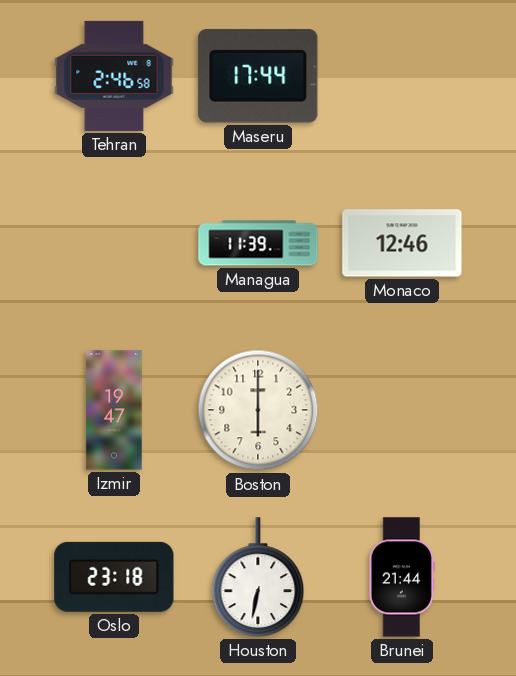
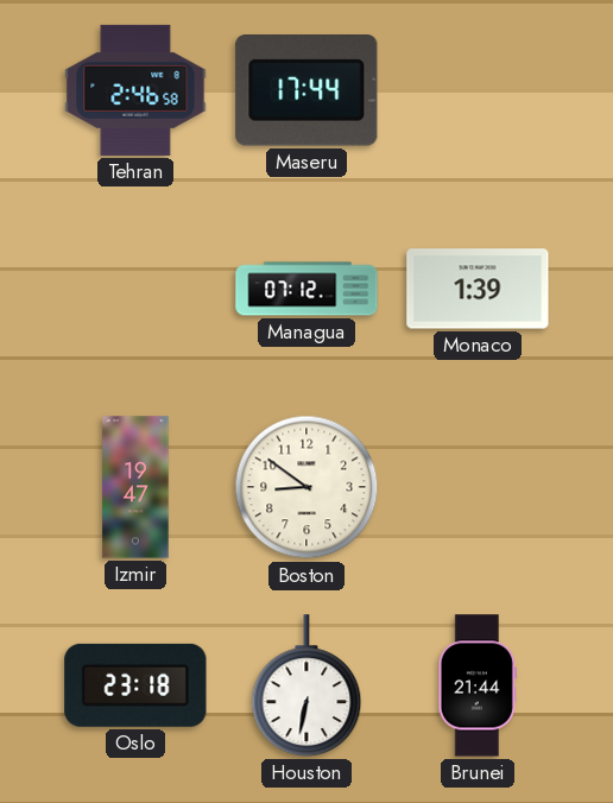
Managua: 11:39 -> 07:12
Monaco: 12:46 -> 1:39
Boston: 6:00 -> 8:51
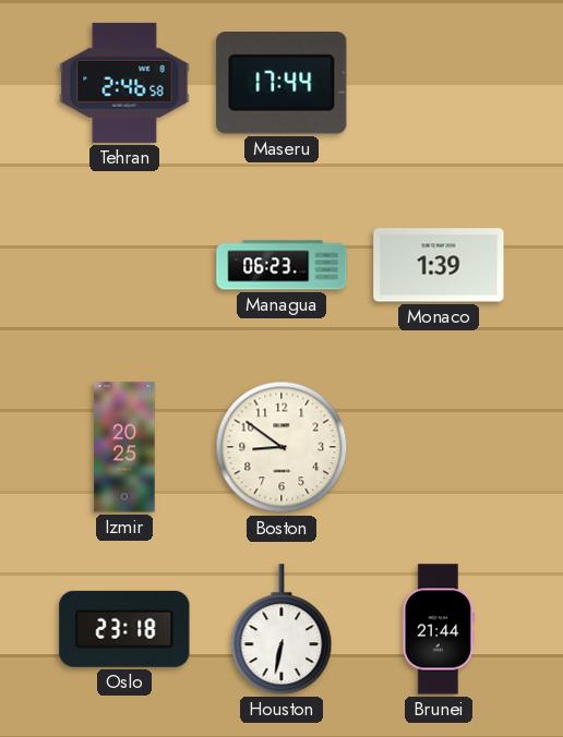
Managua: 07:12 -> 06:23
Izmir: 19:47 -> 20:25
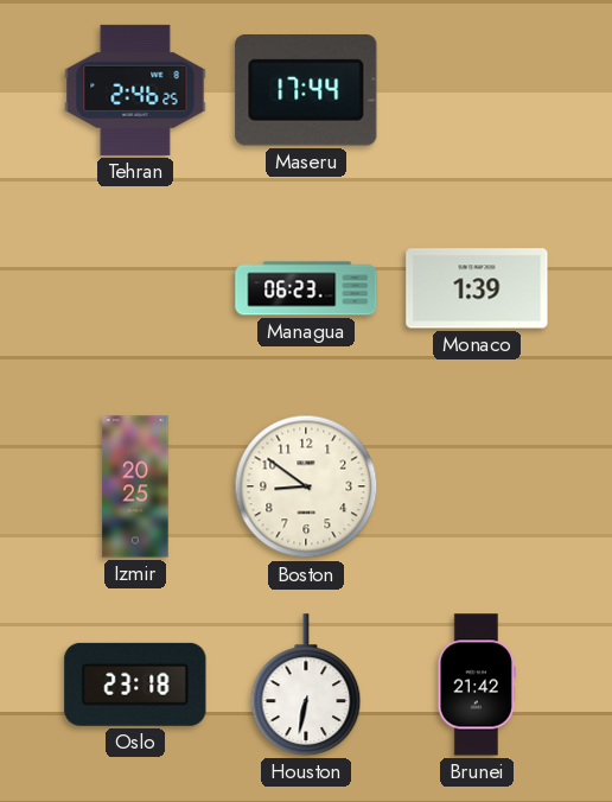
Tehran: 2:46:58 -> 2:46:25
Brunei: 21:44 -> 21:42
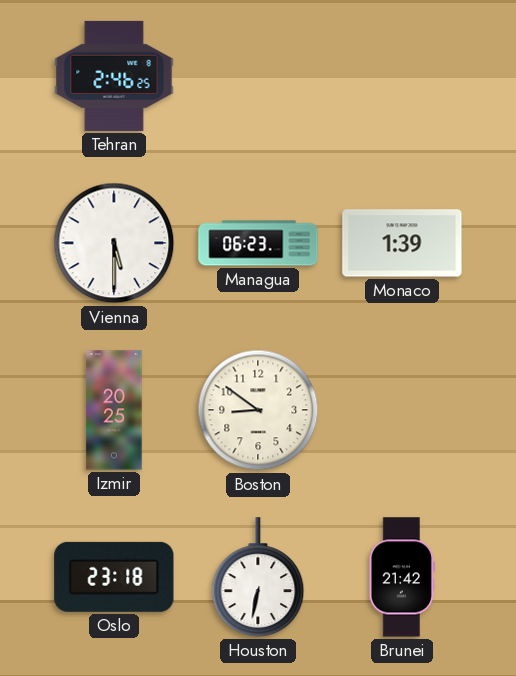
Maseru: 17:44 -> none
Vienna: none -> 5:30
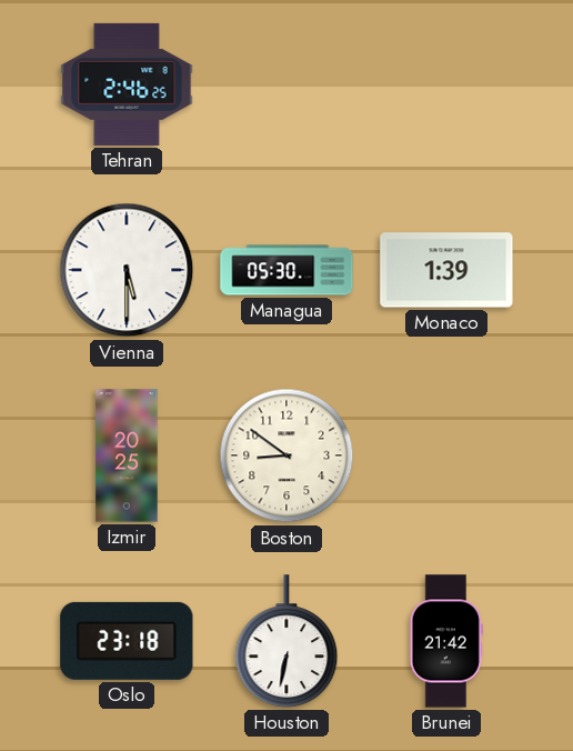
Managua: 06:23 -> 05:30
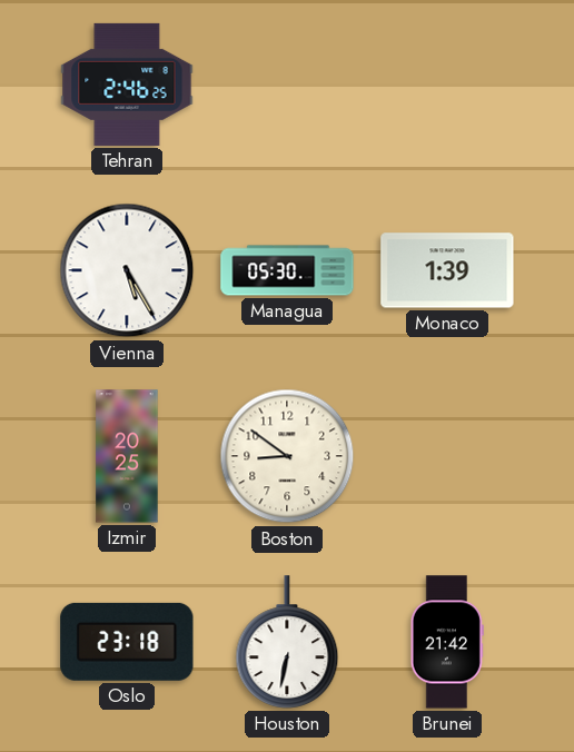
Vienna: 5:30 -> 5:25
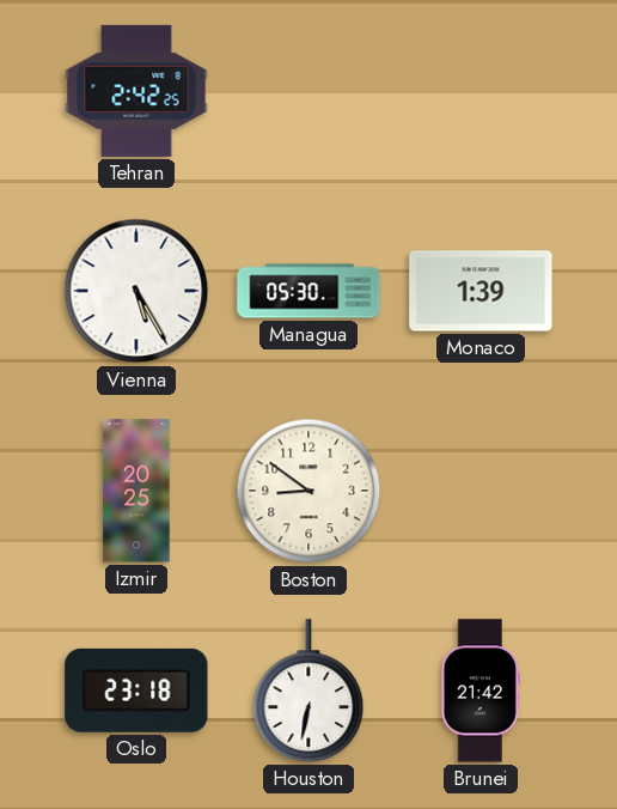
Tehran: 2:46 -> 2:42
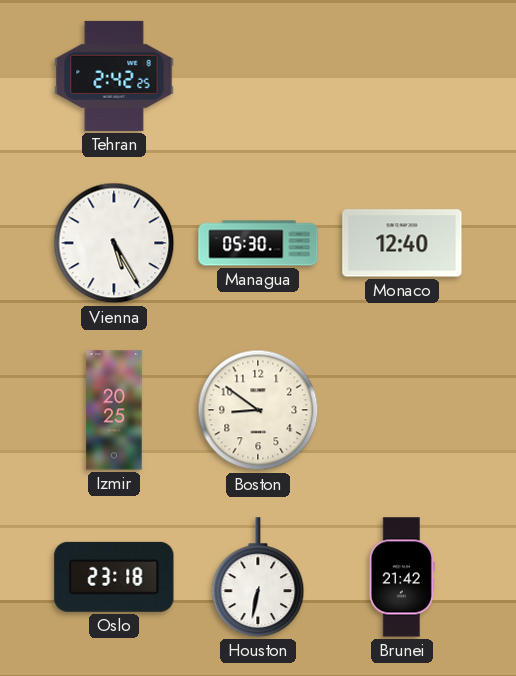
Monaco: 1:39 -> 12:40
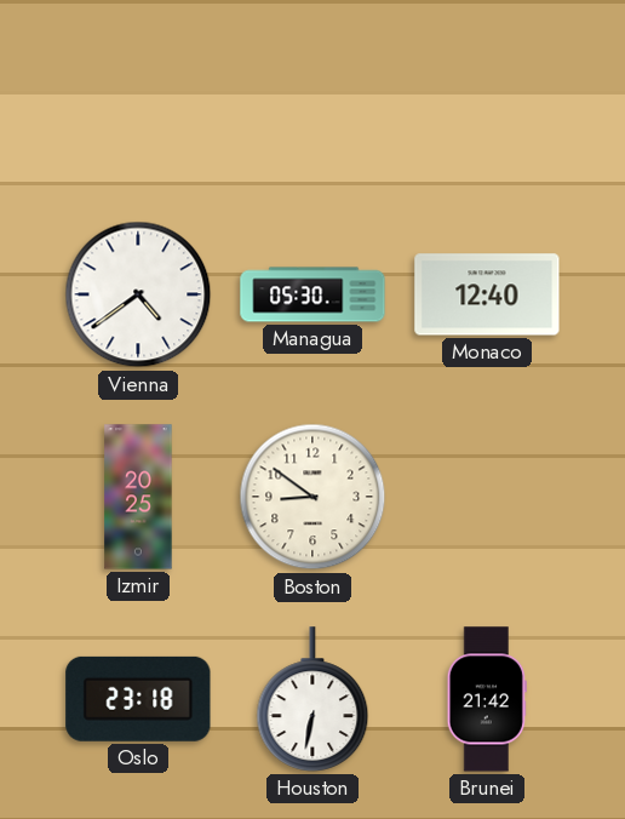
Tehran: 2:42 -> none
Vienna: 5:25 -> 4:39
